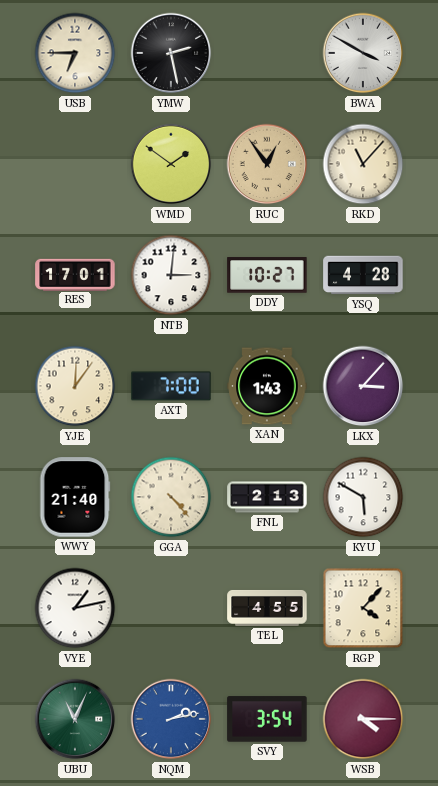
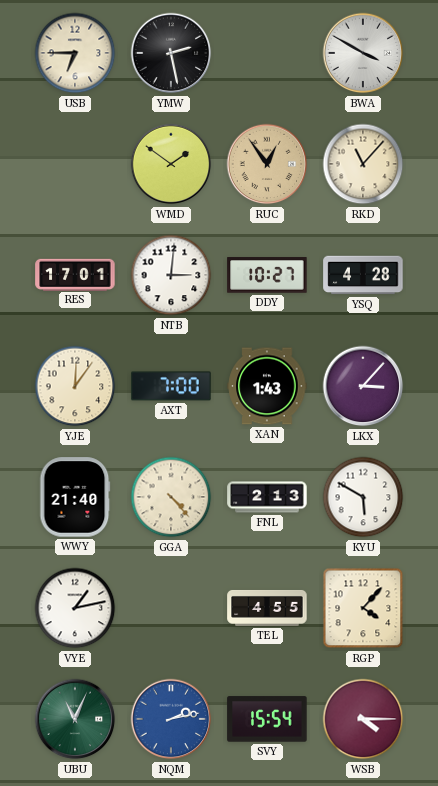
SVY: 3:54 -> 15:54
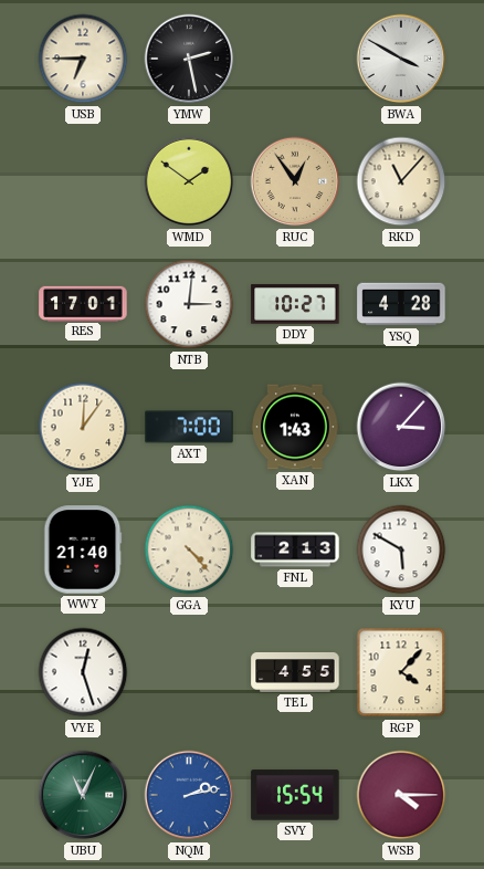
VYE: 1:13 -> 12:27
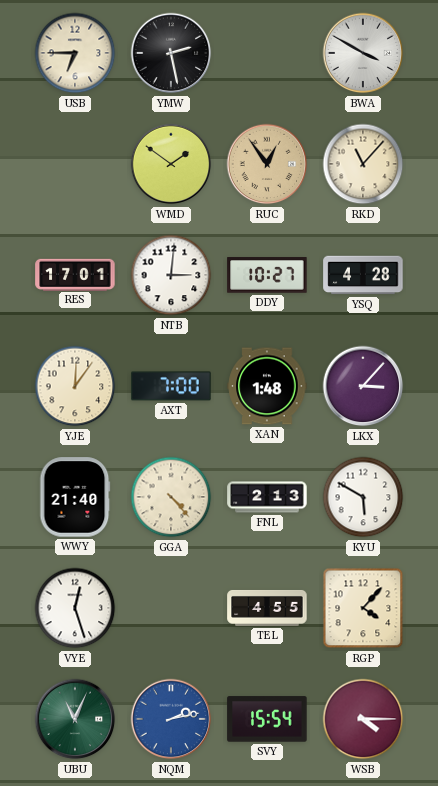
XAN: 1:43 -> 1:48
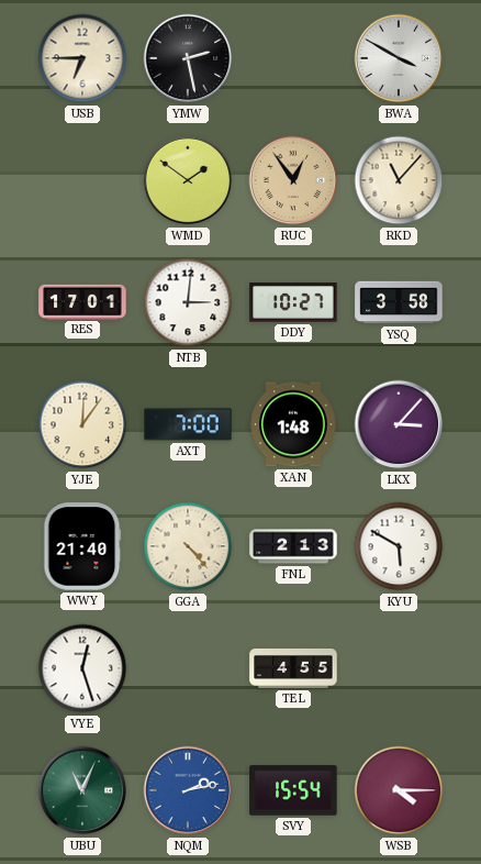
YSQ: 4:28 -> 3:58
RGP: 4:07 -> none
